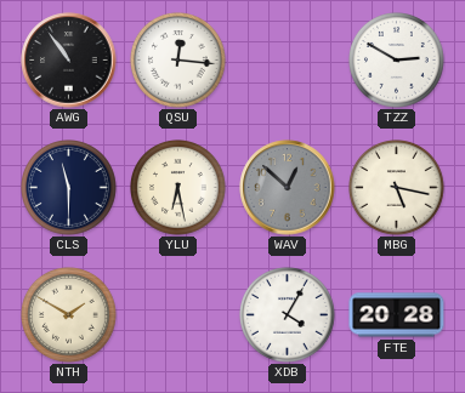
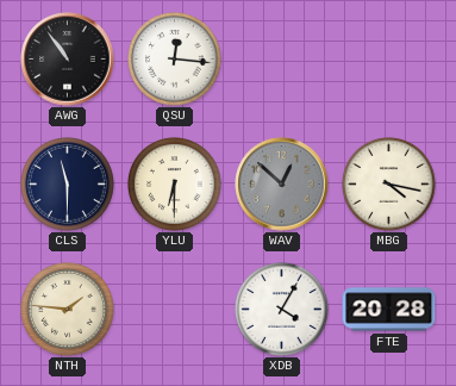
TZZ: 2:50 -> none
YLU: 6:28 -> 6:30
MBG: 5:17 -> 4:17
NTH: 1:50 -> 1:46
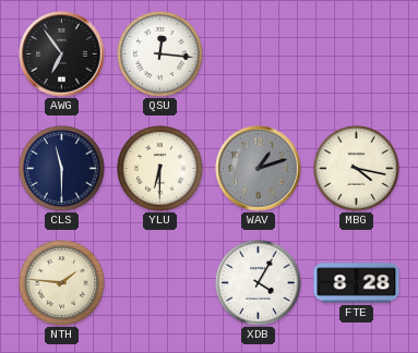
AWG: 10:54 -> 6:54
WAV: 12:52 -> 1:12
FTE: 20:28 -> 8:28
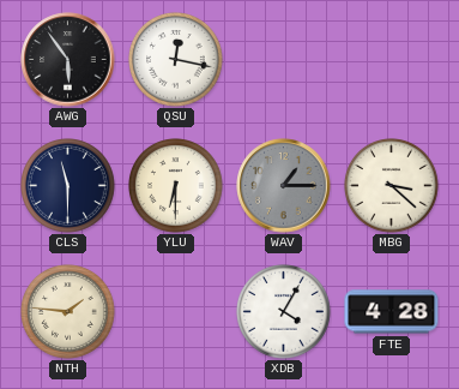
AWG: 6:54 -> 5:54
QSU: 12:16 -> 12:17
WAV: 1:12 -> 1:15
MBG: 4:17 -> 3:22
FTE: 8:28 -> 4:28
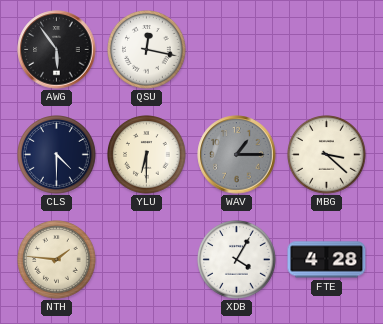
CLS: 11:30 -> 4:30
